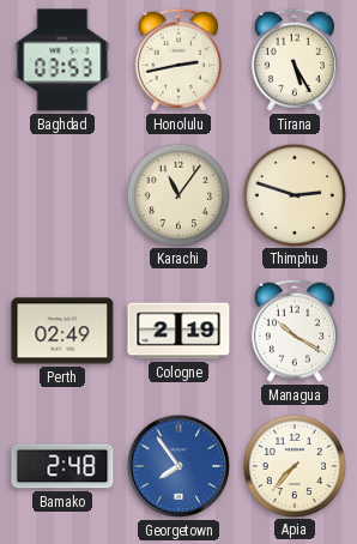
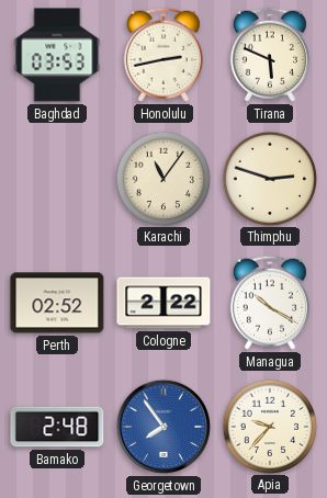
Tirana: 5:25 -> 5:49
Perth: 02:49 -> 02:52
Cologne: 2:19 -> 2:22
Apia: 7:37 -> 9:37
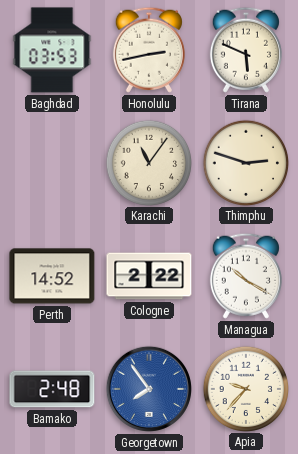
Perth: 02:52 -> 14:52
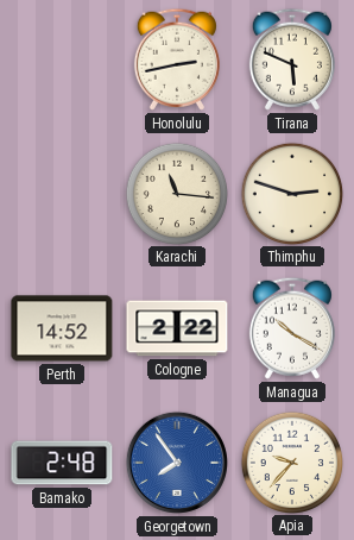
Baghdad: 03:53 -> none
Karachi: 11:06 -> 11:16
